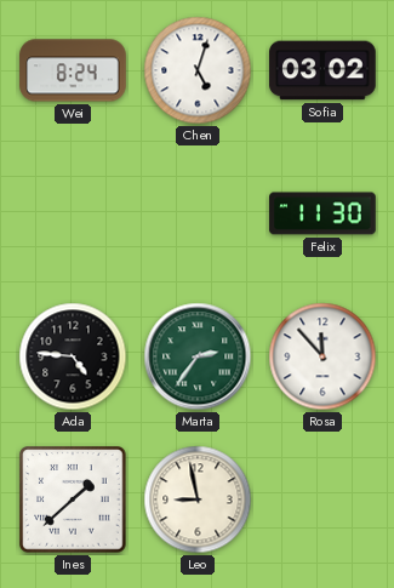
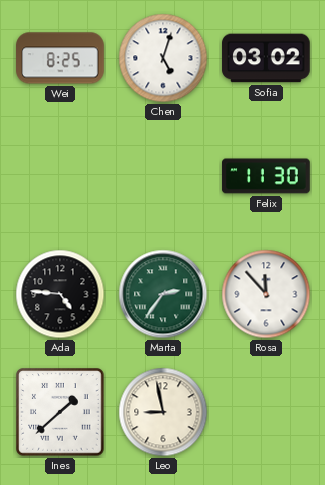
Wei: 8:24 -> 8:25
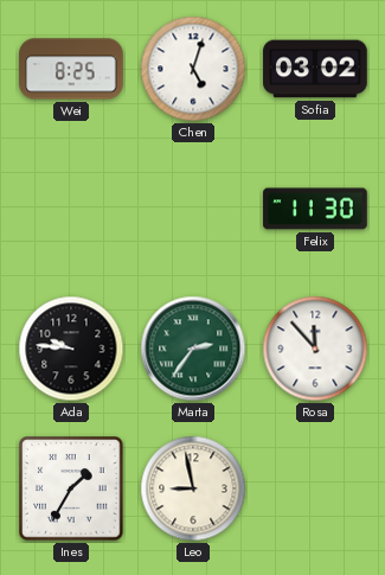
Ada: 4:46 -> 9:46
Ines: 1:38 -> 1:35
